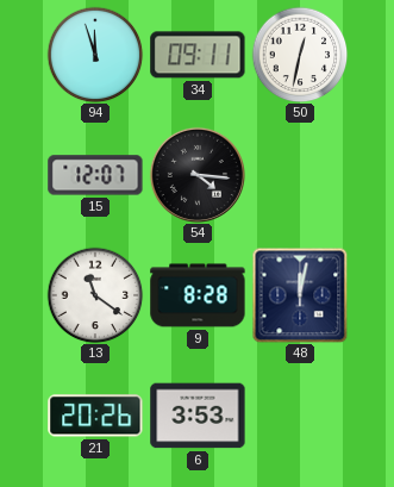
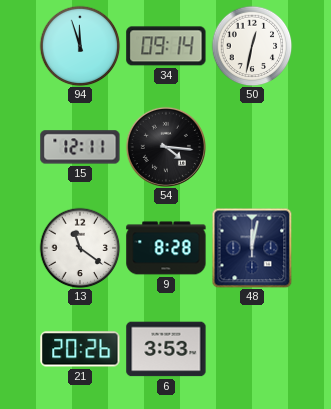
34: 09:11 -> 09:14
15: 12:07 -> 12:11
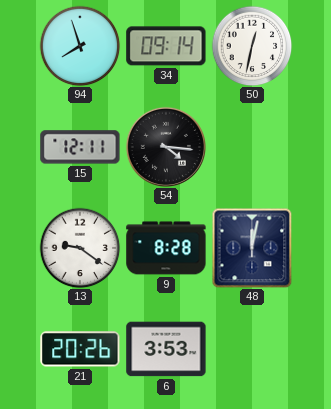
94: 11:57 -> 7:57
13: 11:21 -> 9:21
